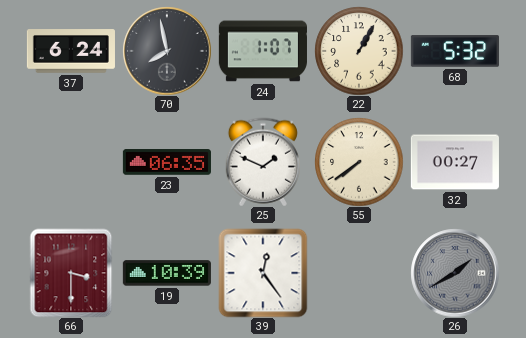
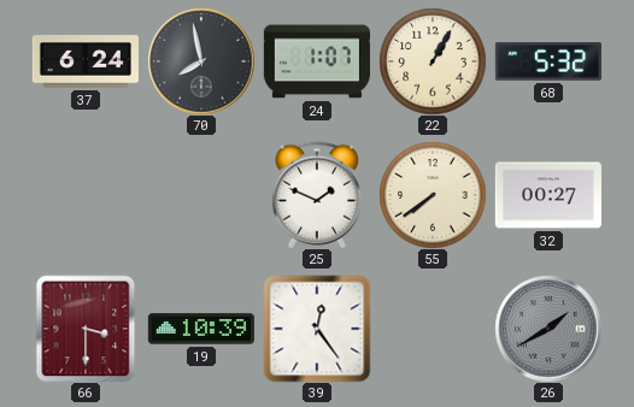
23: 06:35 -> none
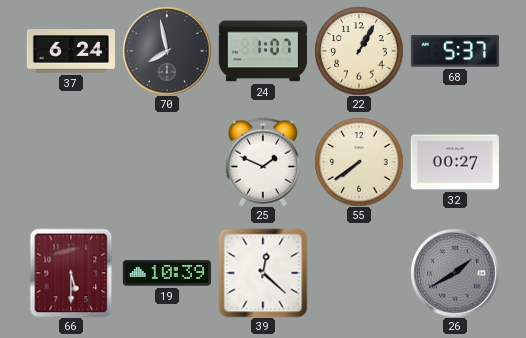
68: 5:32 -> 5:37
66: 3:30 -> 5:30
39: 12:24 -> 12:22
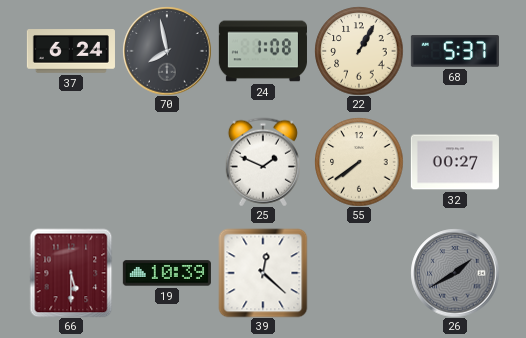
24: 1:07 -> 1:08
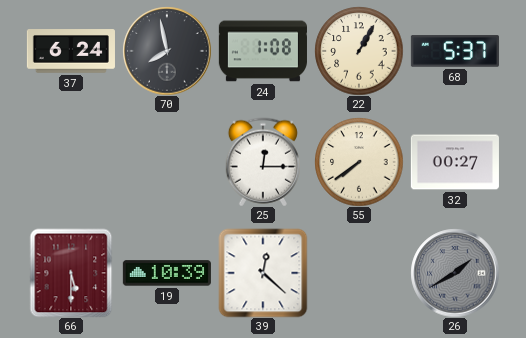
25: 1:49 -> 12:15
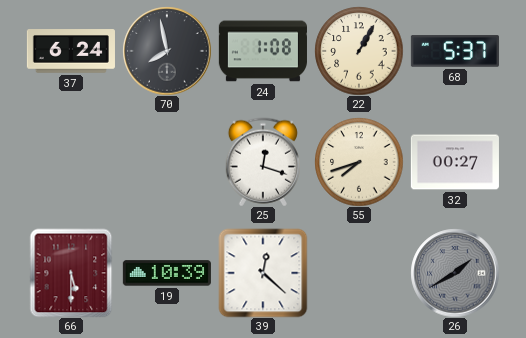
25: 12:15 -> 12:18
55: 7:39 -> 7:42
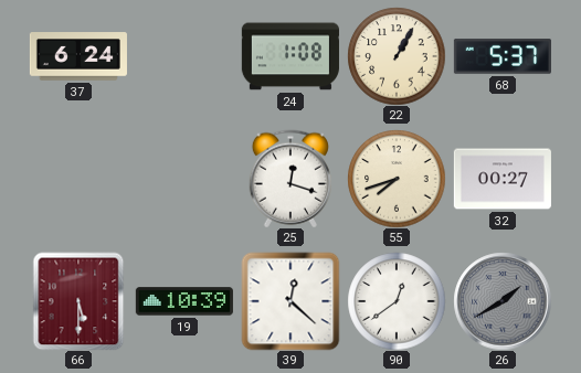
70: 7:58 -> none
90: none -> 12:39
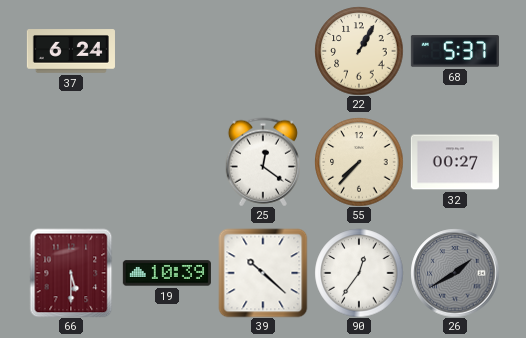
24: 1:08 -> none
25: 12:18 -> 12:21
55: 7:42 -> 7:37
39: 12:22 -> 10:22
90: 12:39 -> 12:36
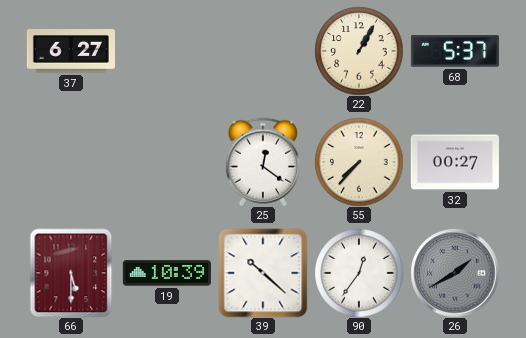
37: 6:24 -> 6:27
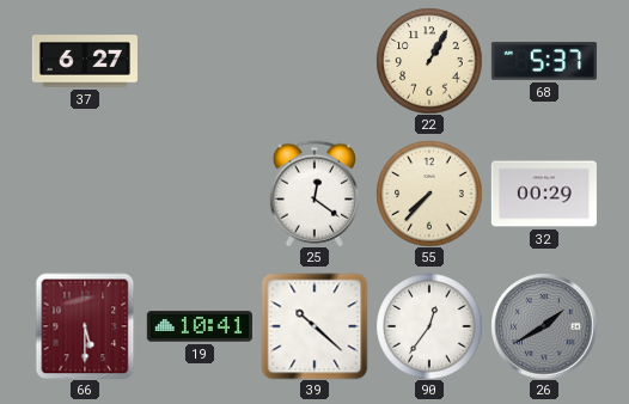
32: 00:27 -> 00:29
19: 10:39 -> 10:41
